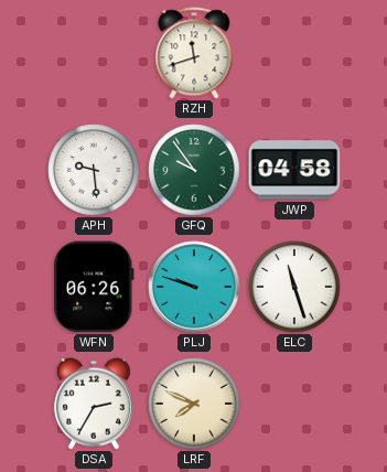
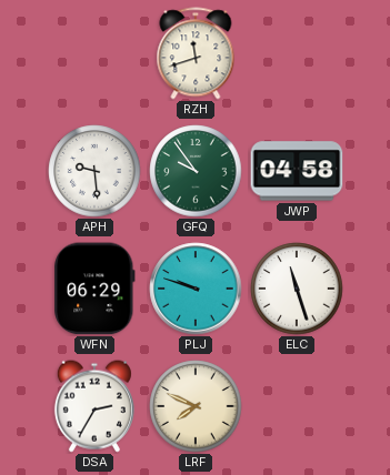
WFN: 06:26 -> 06:29
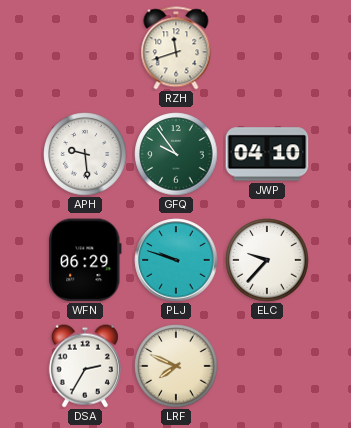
JWP: 04:58 -> 04:10
ELC: 11:27 -> 9:37
